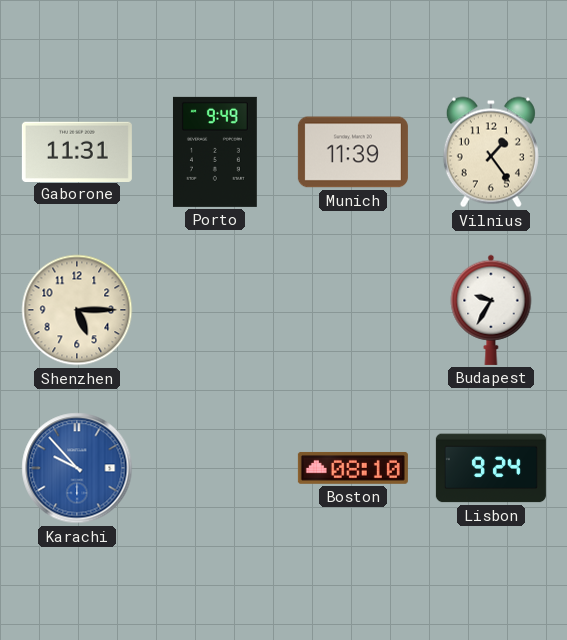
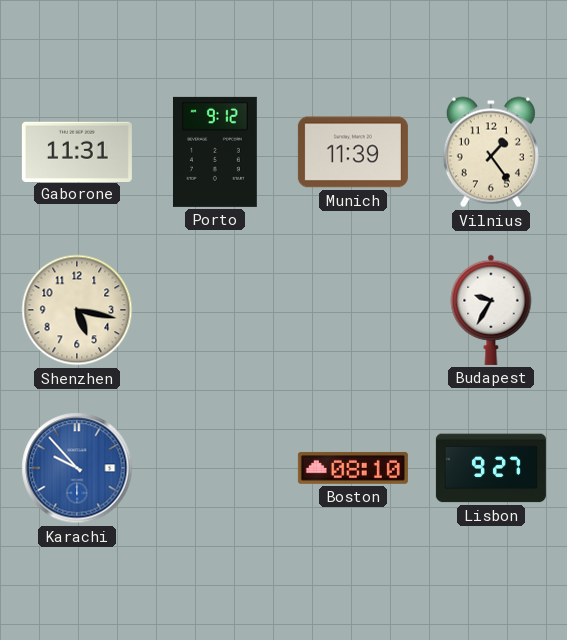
Porto: 9:49 -> 9:12
Shenzhen: 5:15 -> 5:17
Lisbon: 9:24 -> 9:27
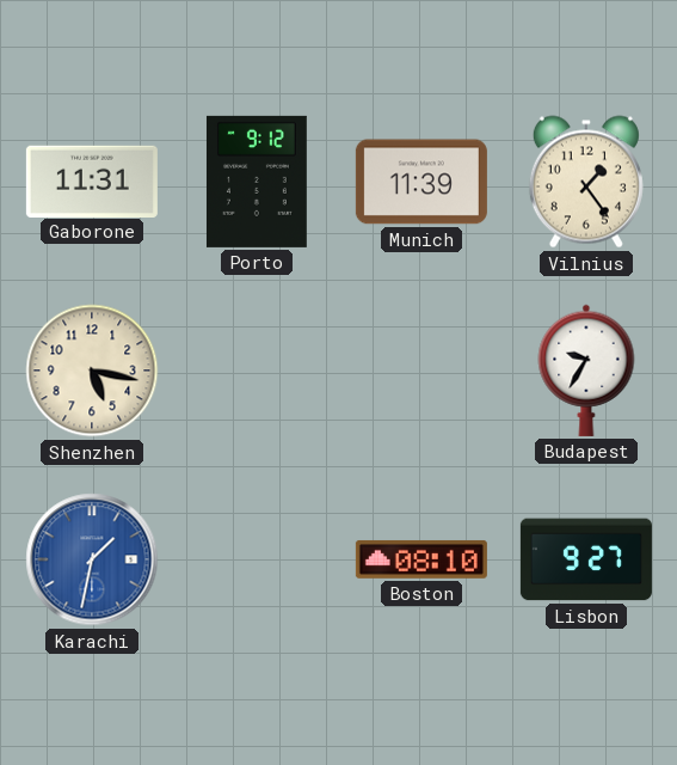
Karachi: 9:53 -> 1:32
